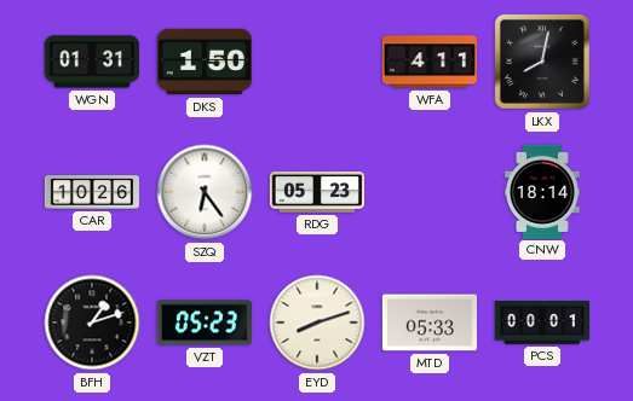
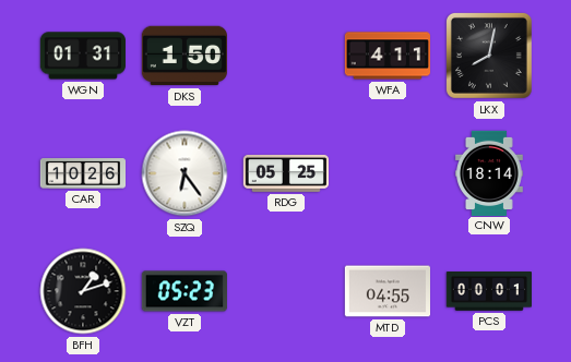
RDG: 05:23 -> 05:25
EYD: 8:12 -> none
MTD: 05:33 -> 04:55
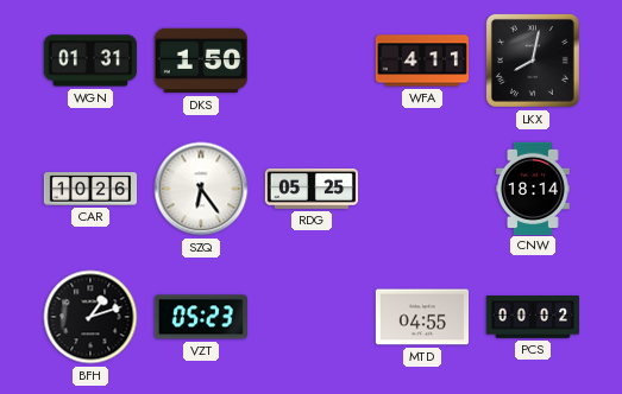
PCS: 00:01 -> 00:02
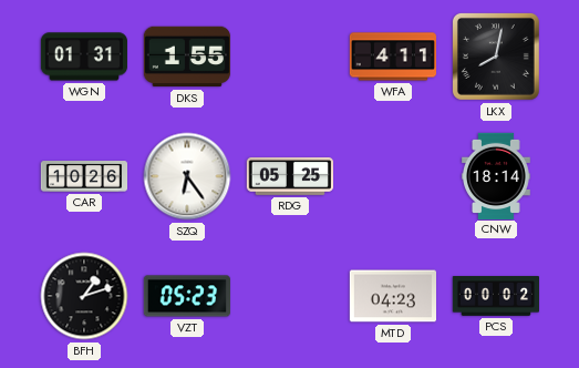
DKS: 1:50 -> 1:55
MTD: 04:55 -> 04:23
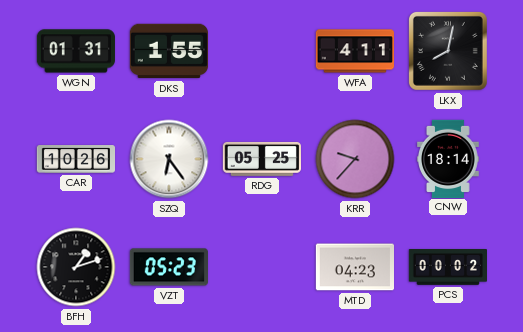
KRR: none -> 9:37
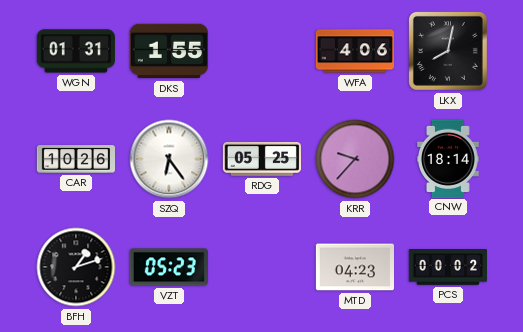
WFA: 4:11 -> 4:06
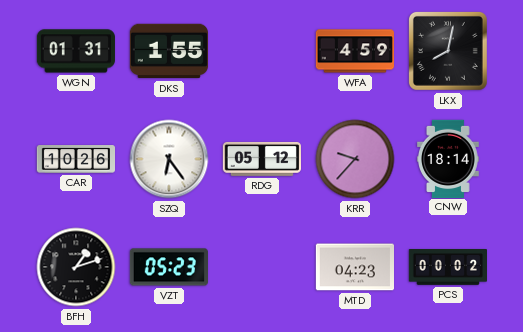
WFA: 4:06 -> 4:59
RDG: 05:25 -> 05:12
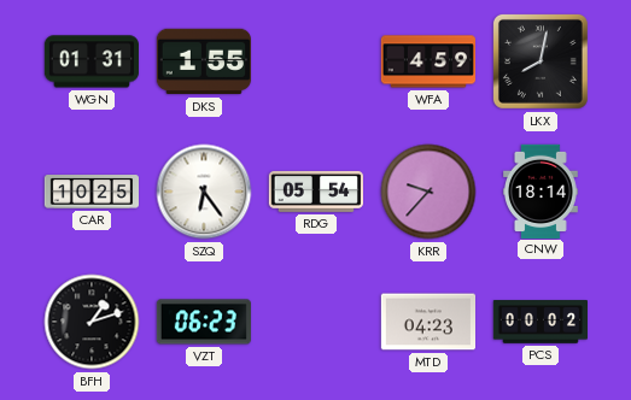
CAR: 10:26 -> 10:25
RDG: 05:12 -> 05:54
VZT: 05:23 -> 06:23
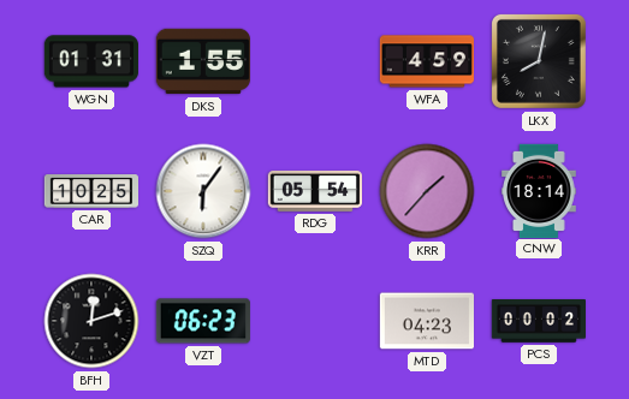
SZQ: 6:24 -> 6:06
KRR: 9:37 -> 1:37
BFH: 1:12 -> 12:12
